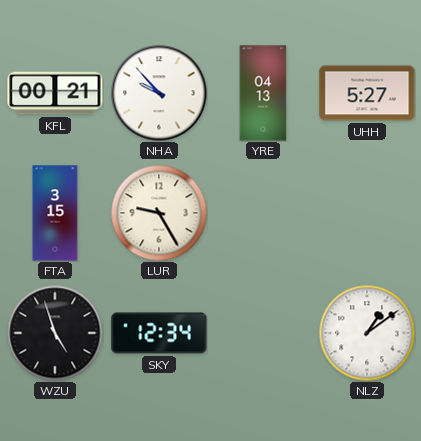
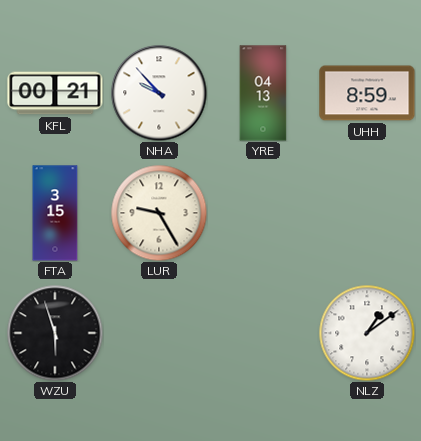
UHH: 5:27 -> 8:59
WZU: 4:57 -> 5:57
SKY: 12:34 -> none
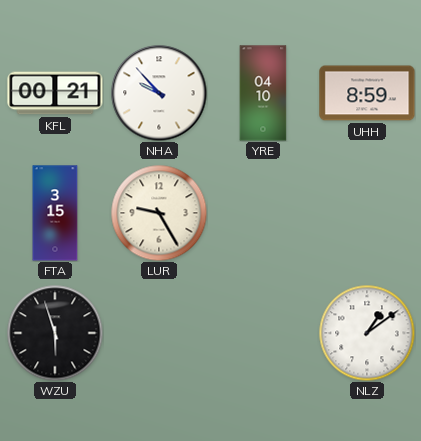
YRE: 04:13 -> 04:10
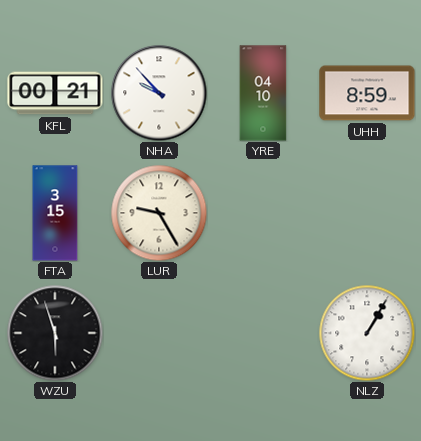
NLZ: 1:09 -> 1:05
